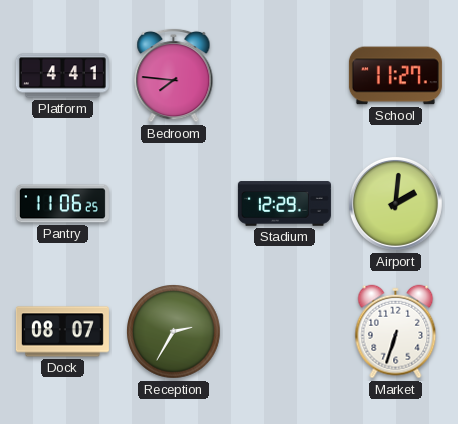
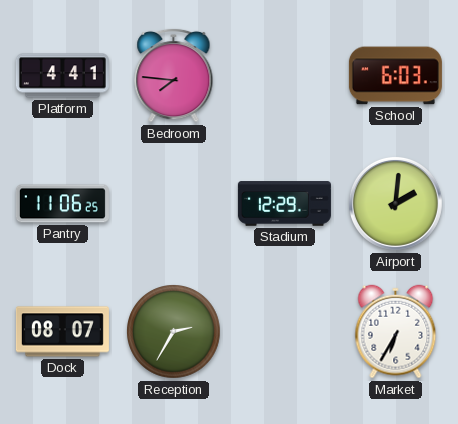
School: 11:27 -> 6:03
Market: 6:33 -> 6:35
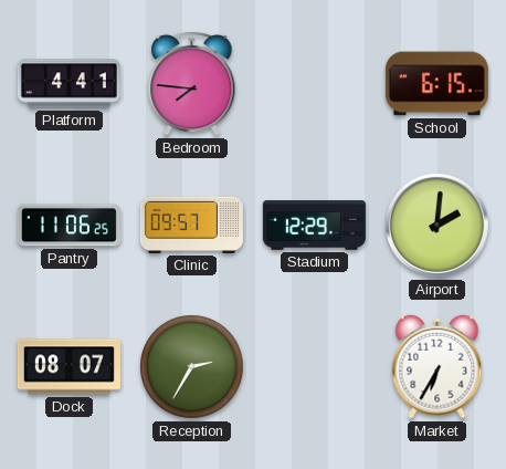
School: 6:03 -> 6:15
Clinic: none -> 09:57
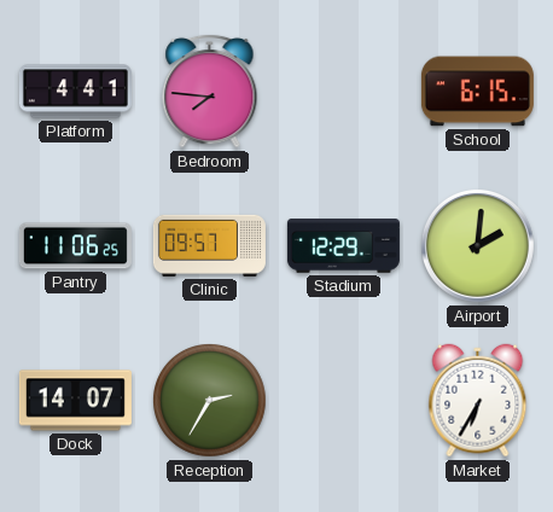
Dock: 08:07 -> 14:07
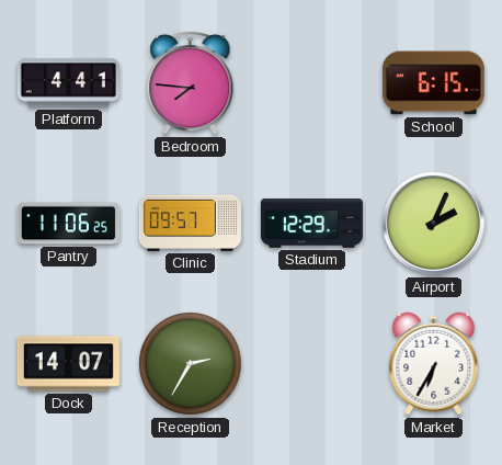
Airport: 2:01 -> 2:04
